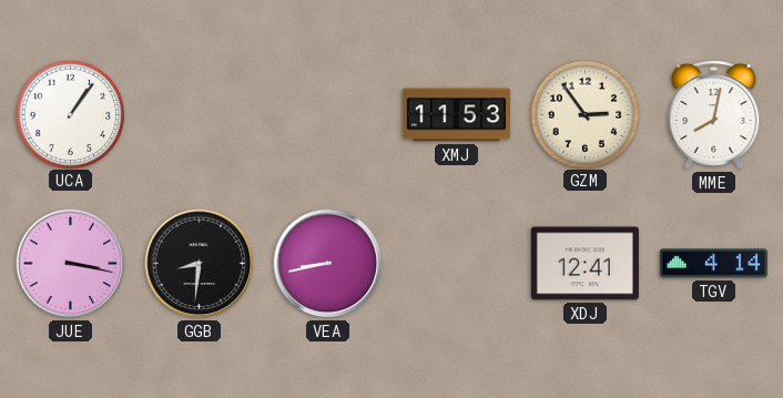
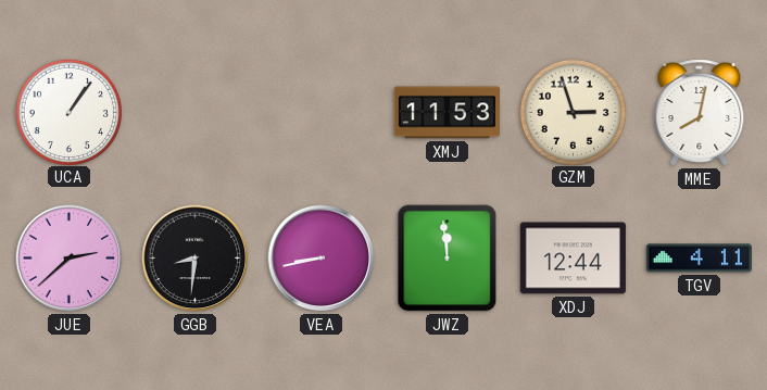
GZM: 2:54 -> 2:57
JUE: 3:17 -> 2:38
JWZ: none -> 11:59
XDJ: 12:41 -> 12:44
TGV: 4:14 -> 4:11
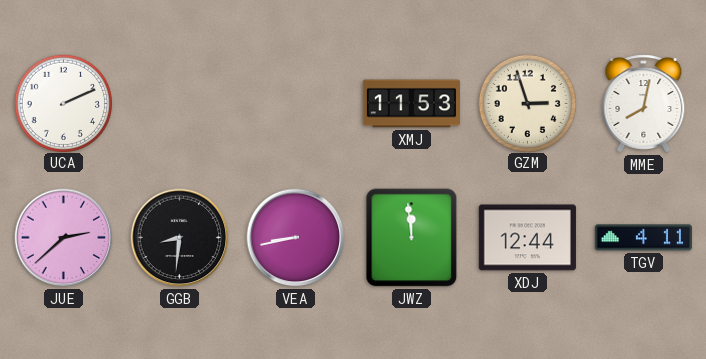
UCA: 1:06 -> 2:11
